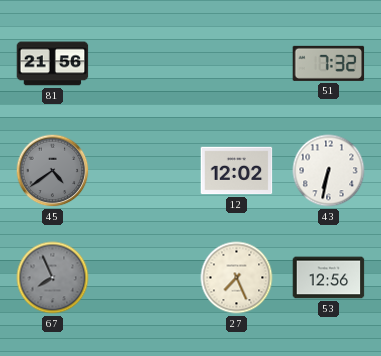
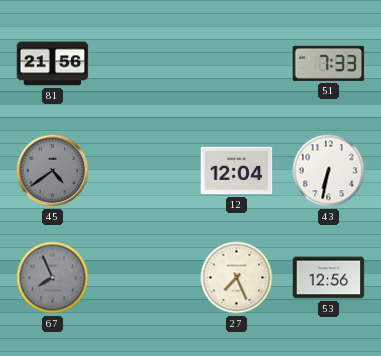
51: 7:32 -> 7:33
12: 12:02 -> 12:04
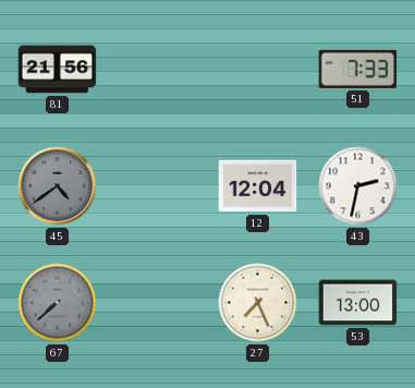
43: 6:32 -> 2:32
67: 7:56 -> 7:38
53: 12:56 -> 13:00
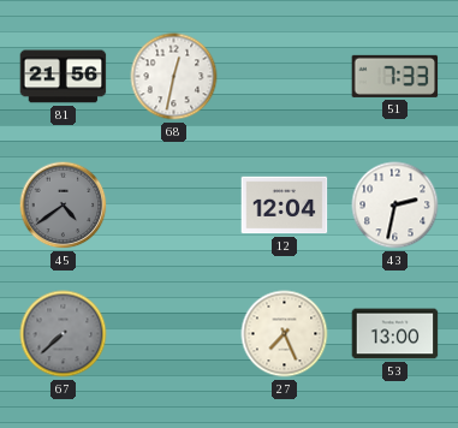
68: none -> 12:32
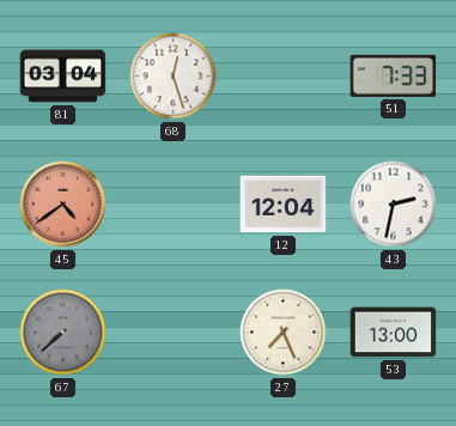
81: 21:56 -> 03:04
68: 12:32 -> 12:27
45 dial: grey -> salmon
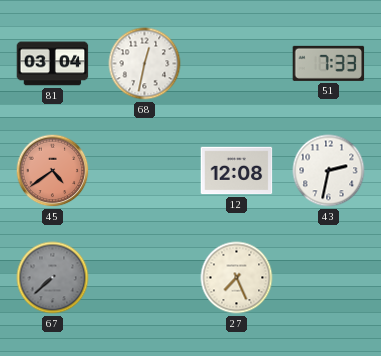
68: 12:27 -> 12:32
12: 12:04 -> 12:08
53: 13:00 -> none
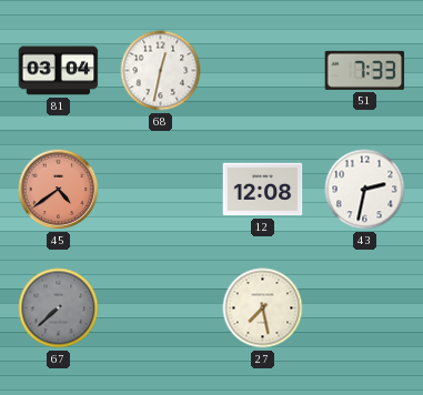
27: 7:26 -> 7:28
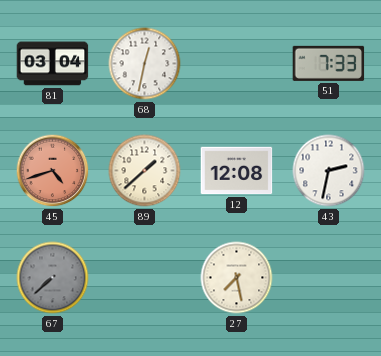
45: 4:39 -> 4:42
89: none -> 1:38
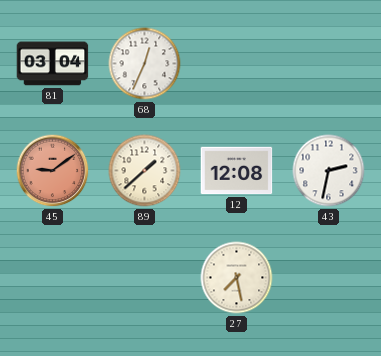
68: 12:32 -> 12:34
51: 7:33 -> none
45: 4:42 -> 9:09
67: 7:38 -> none
